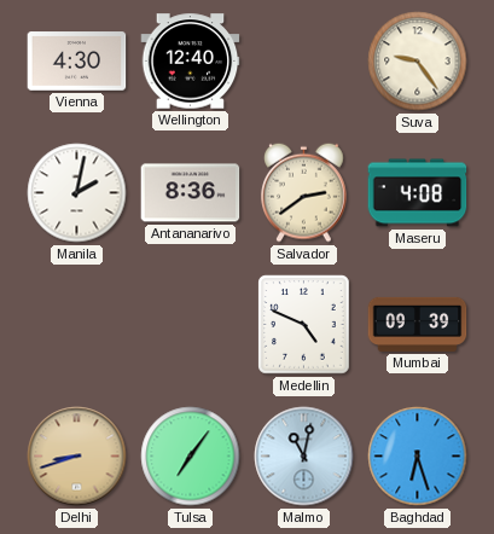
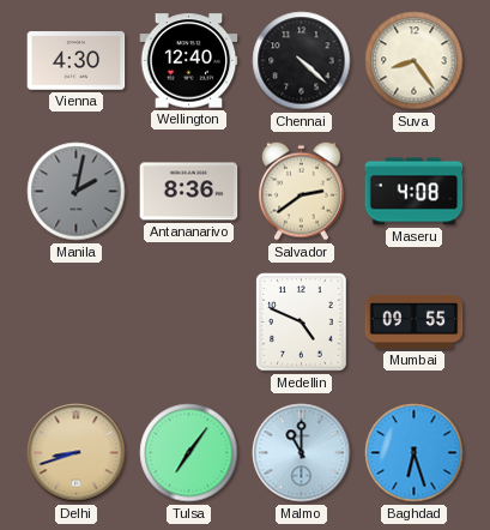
Chennai: none -> 4:22
Suva: 9:24 -> 8:24
Manila dial: white -> grey
Mumbai: 09:39 -> 09:55
Malmo: 11:02 -> 11:00
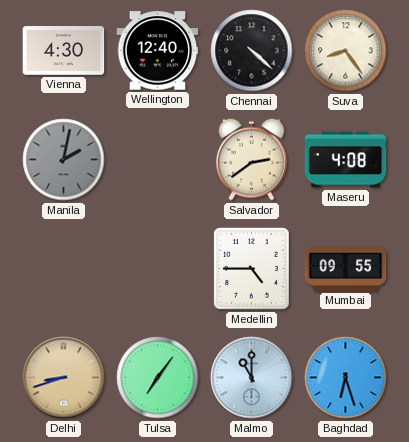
Antananarivo: 8:36 -> none
Medellin: 4:49 -> 4:45
